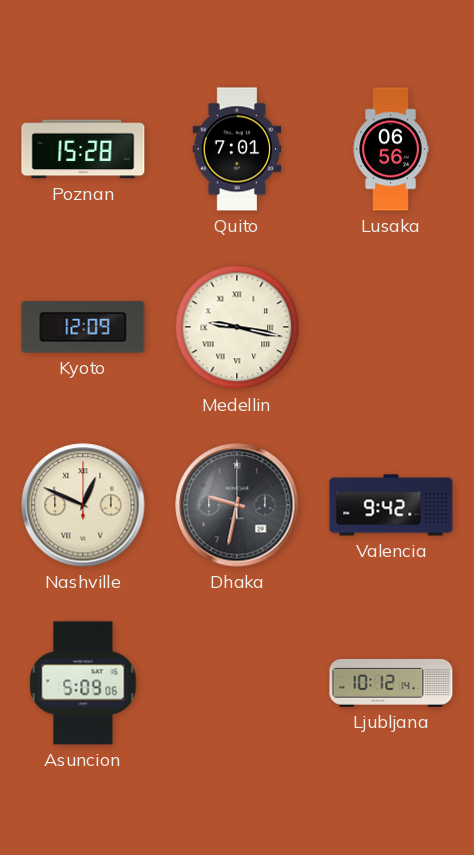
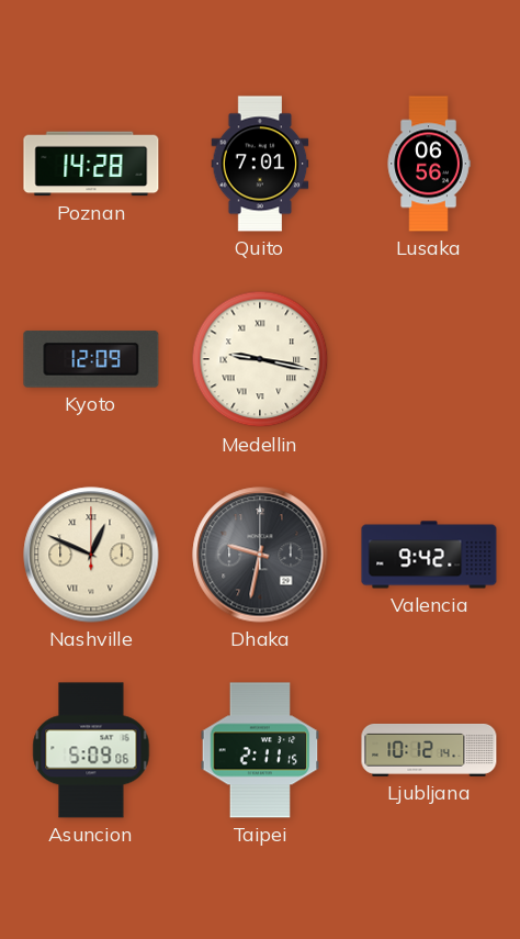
Poznan: 15:28 -> 14:28
Taipei: none -> 2:11
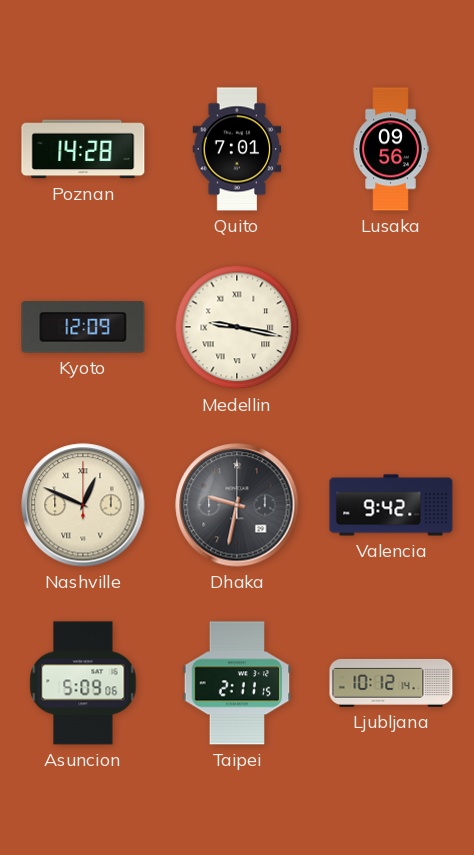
Lusaka: 06:56 -> 09:56
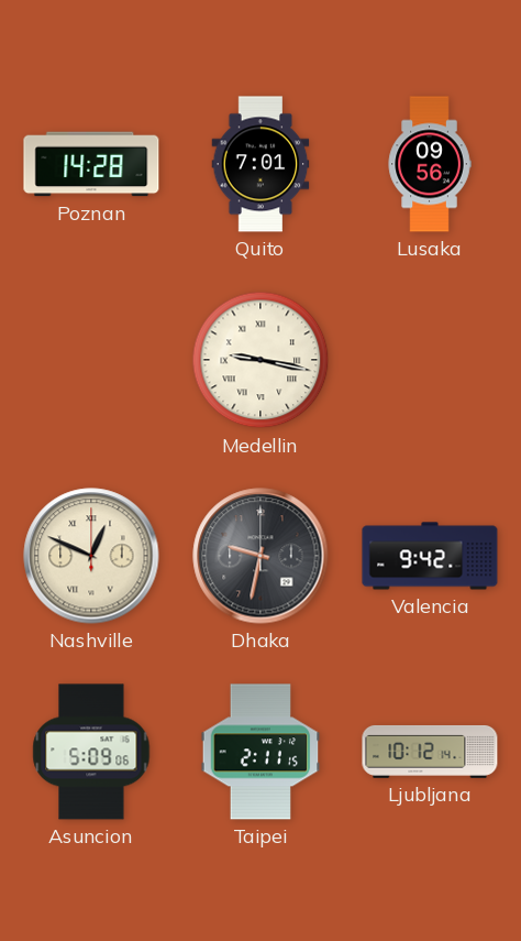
Kyoto: 12:09 -> none
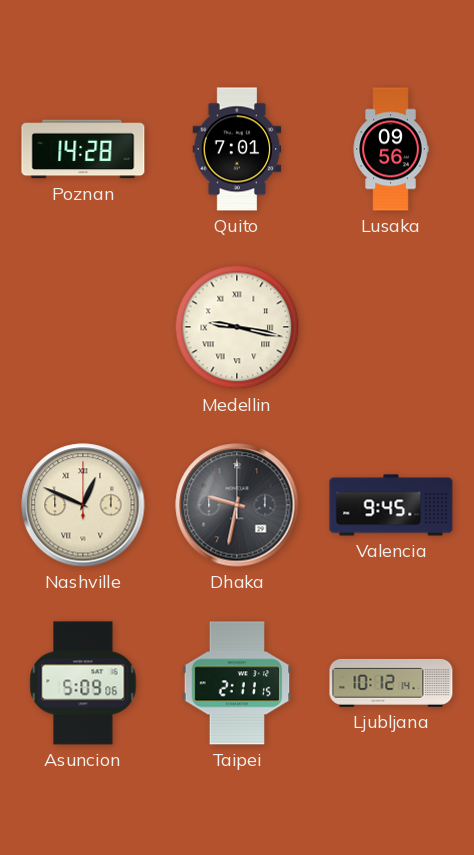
Valencia: 9:42 -> 9:45
